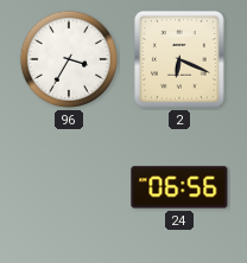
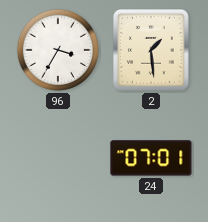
2: 6:19 -> 1:29
24: 06:56 -> 07:01
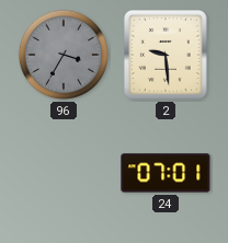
96 dial: white -> grey
2: 1:29 -> 9:29
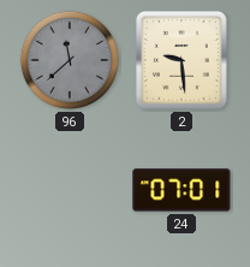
96: 3:35 -> 11:38
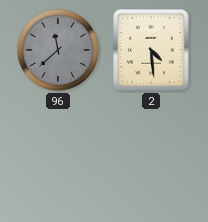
2: 9:29 -> 4:29
24: 07:01 -> none
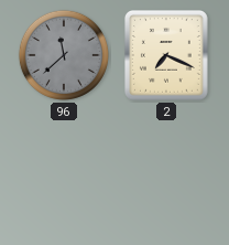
2: 4:29 -> 7:19
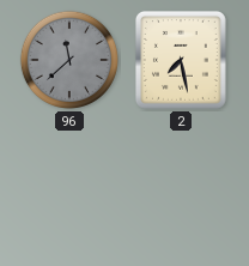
2: 7:19 -> 7:28
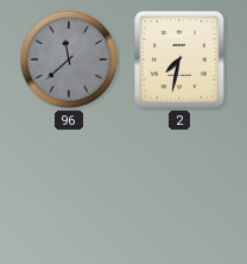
2: 7:28 -> 7:32
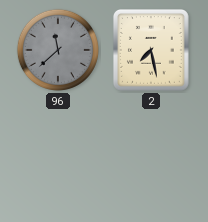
2: 7:32 -> 7:28
